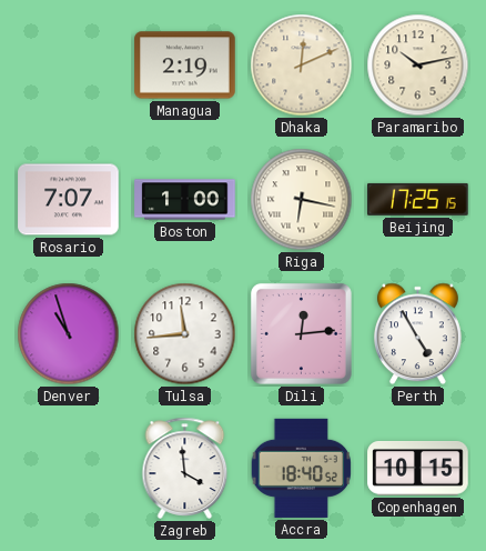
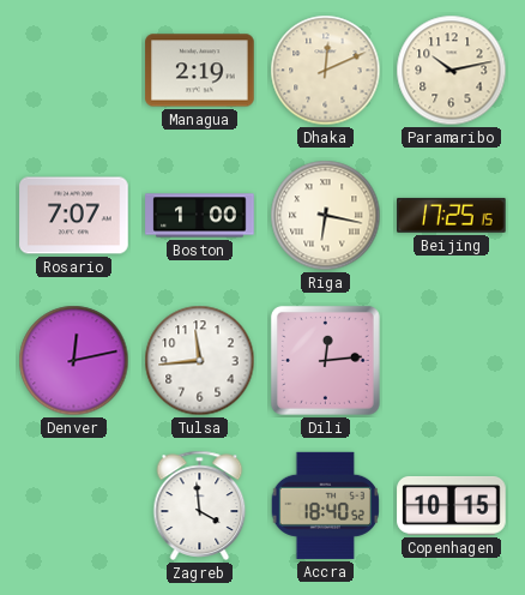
Denver: 10:57 -> 12:13
Perth: 4:55 -> none
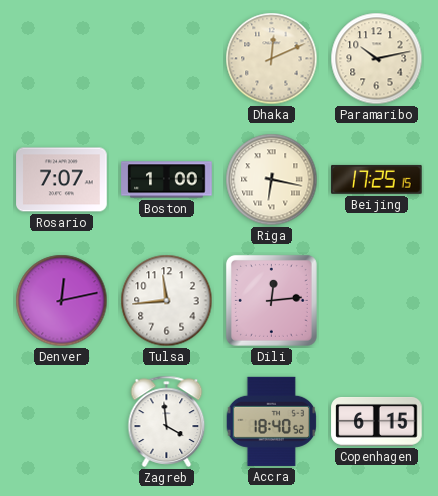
Managua: 2:19 -> none
Copenhagen: 10:15 -> 6:15
